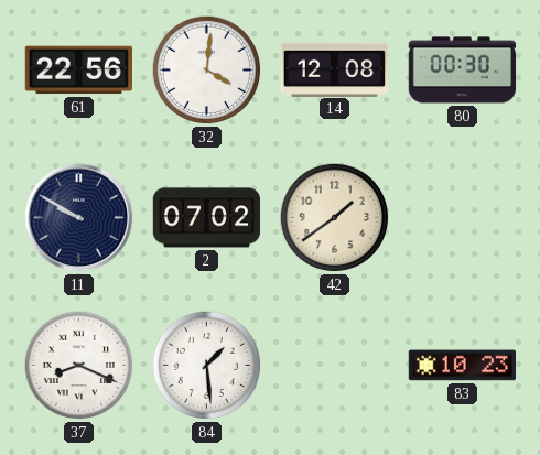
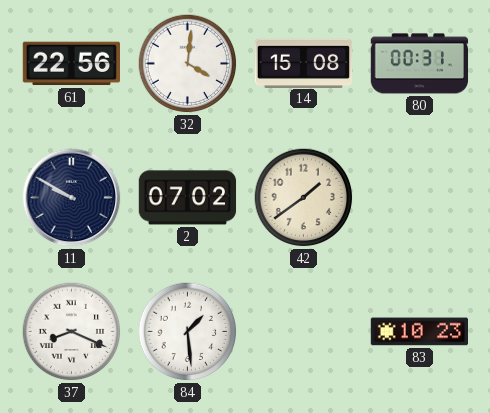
14: 12:08 -> 15:08
80: 00:30 -> 00:31
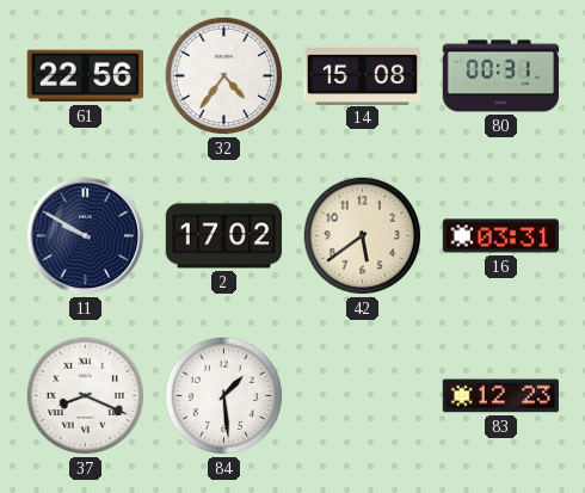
32: 4:01 -> 4:36
2: 07:02 -> 17:02
42: 1:39 -> 5:39
16: none -> 03:31
83: 10:23 -> 12:23
